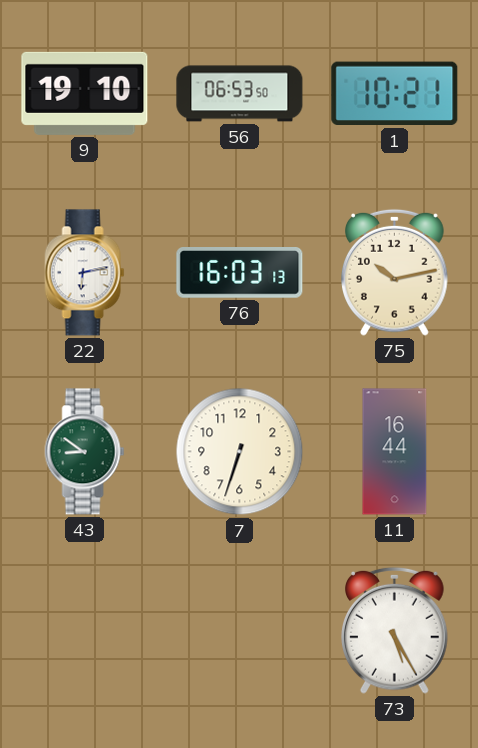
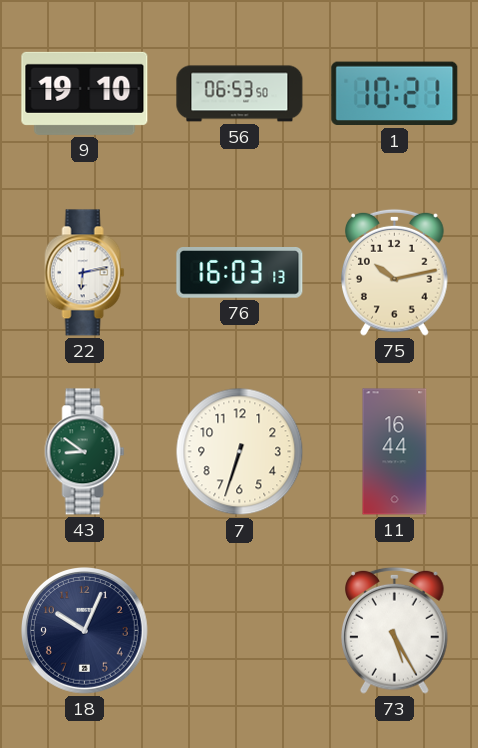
18: none -> 10:04
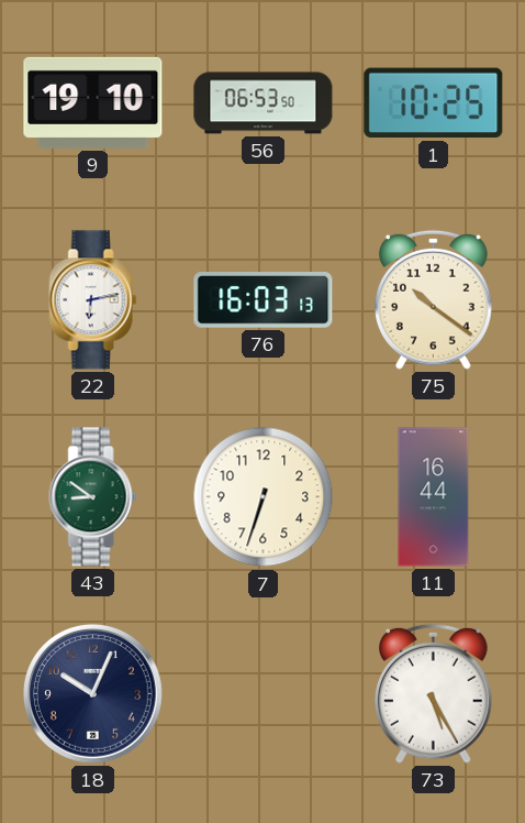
1: 10:21 -> 10:25
75: 10:13 -> 10:21
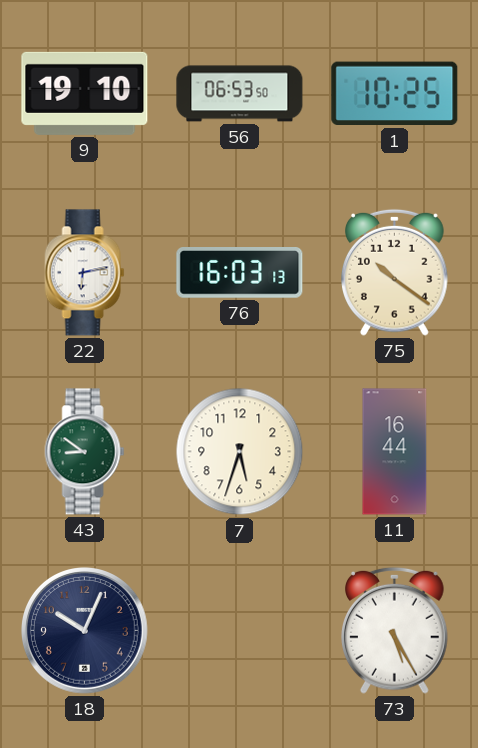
7: 6:33 -> 5:33
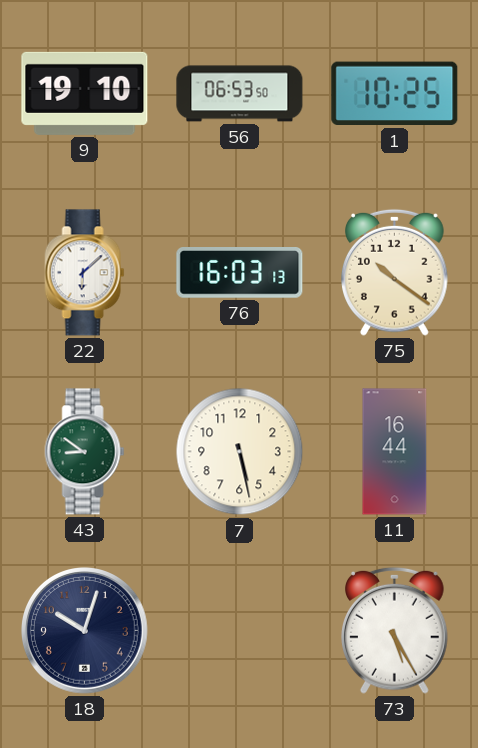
22: 6:13 -> 6:08
7: 5:33 -> 5:28
18: 10:04 -> 10:03
